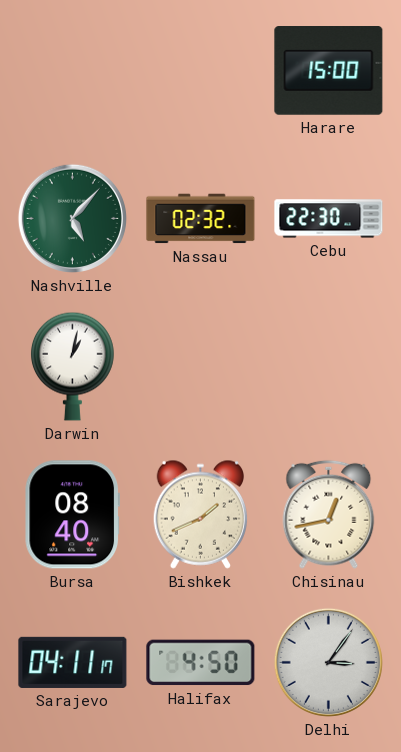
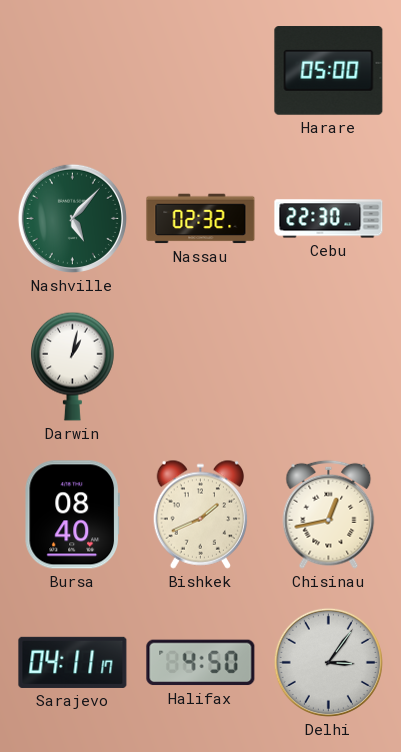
Harare: 15:00 -> 05:00
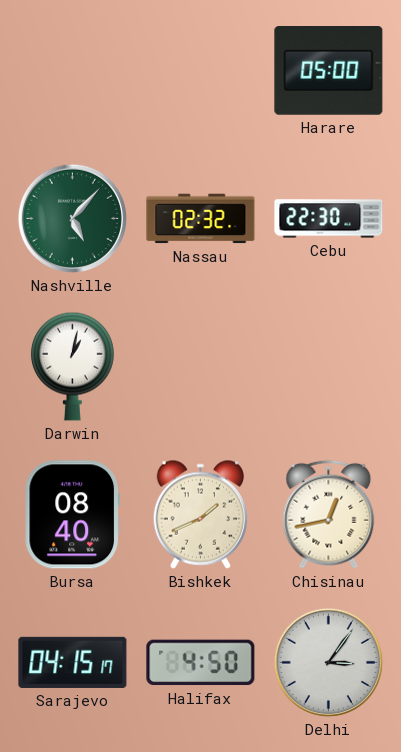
Sarajevo: 04:11 -> 04:15
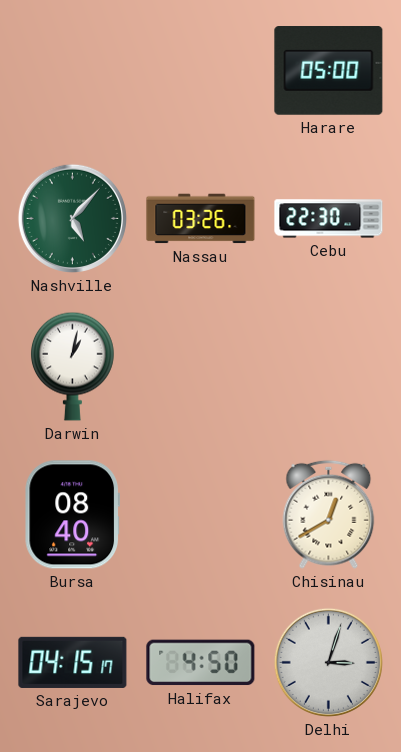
Nassau: 02:32 -> 03:26
Bishkek: 1:41 -> none
Chisinau: 12:43 -> 12:40
Delhi: 3:06 -> 3:03
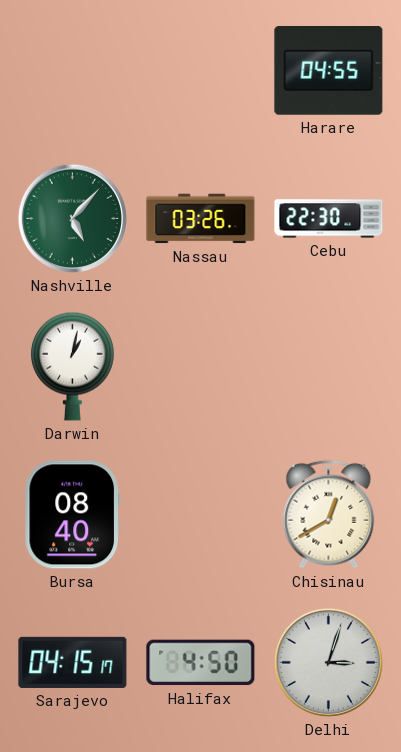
Harare: 05:00 -> 04:55
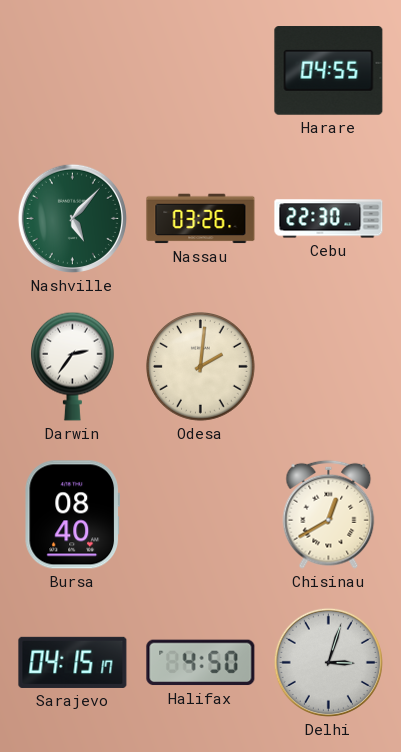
Darwin: 1:02 -> 2:36
Odesa: none -> 2:01
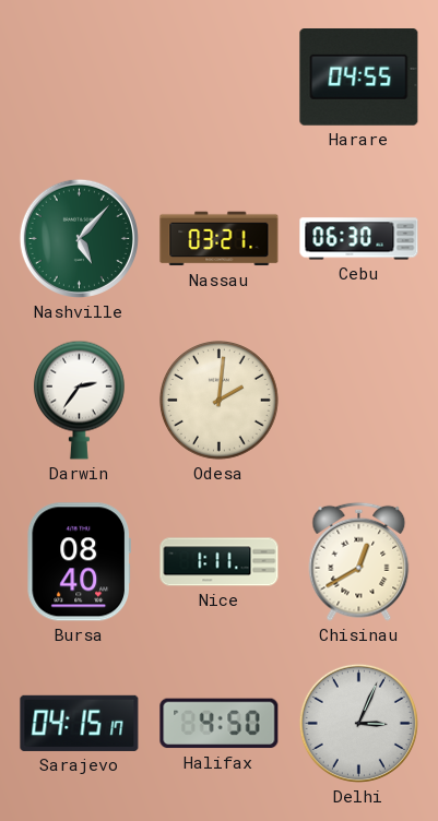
Nassau: 03:26 -> 03:21
Cebu: 22:30 -> 06:30
Nice: none -> 1:11
Delhi: 3:03 -> 3:04
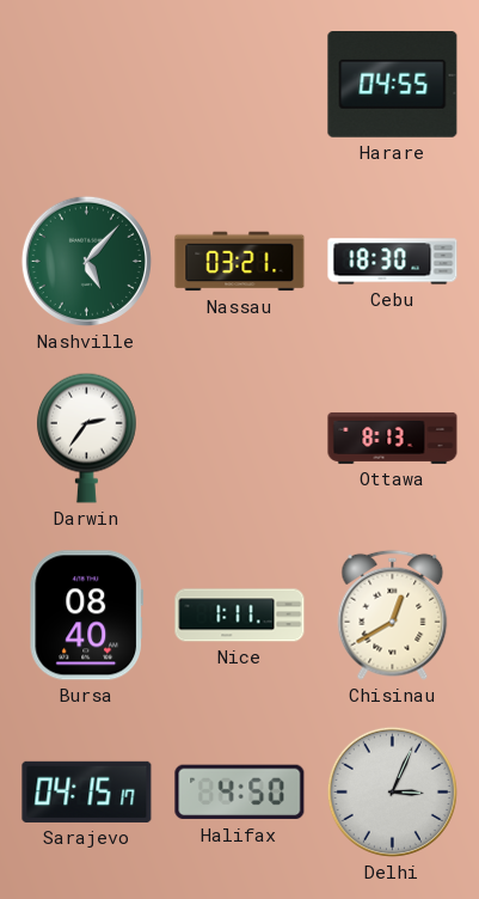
Cebu: 06:30 -> 18:30
Odesa: 2:01 -> none
Ottawa: none -> 8:13
